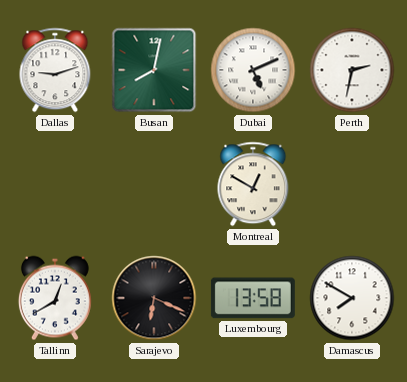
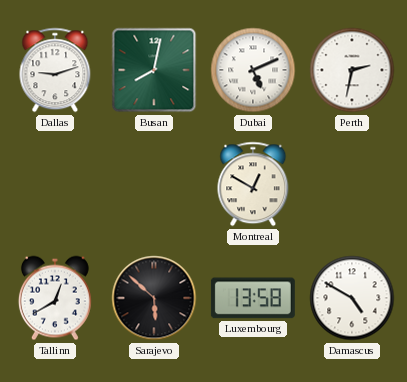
Sarajevo: 6:19 -> 5:52
Damascus: 7:50 -> 4:50
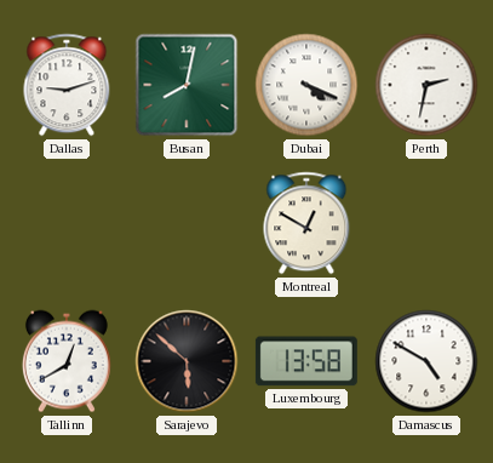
Dubai: 5:11 -> 4:19
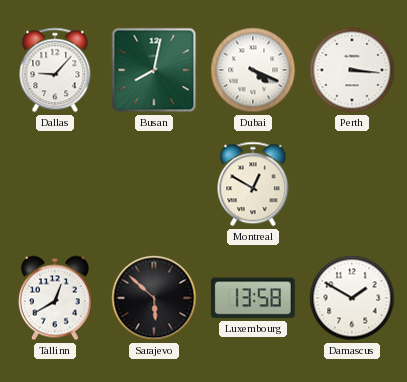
Dallas: 9:12 -> 9:07
Perth: 2:32 -> 3:16
Damascus: 4:50 -> 1:50
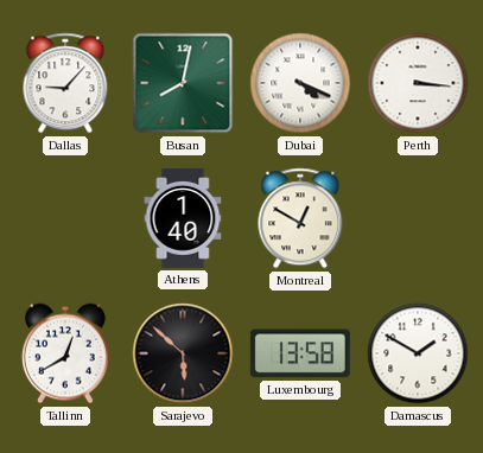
Athens: none -> 1:40
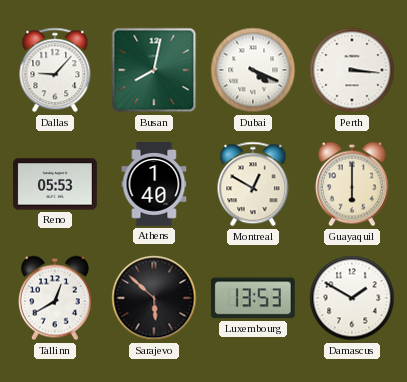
Reno: none -> 05:53
Guayaquil: none -> 6:00
Luxembourg: 13:58 -> 13:53
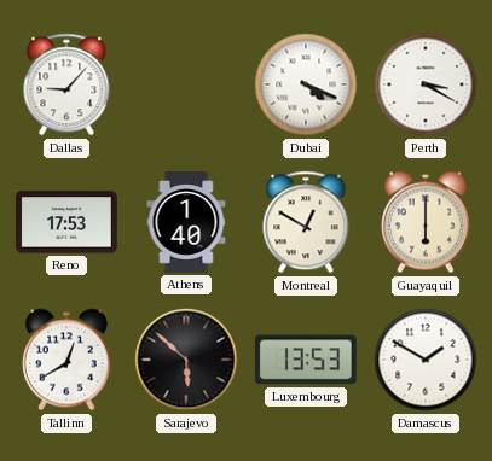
Busan: 8:02 -> none
Perth: 3:16 -> 3:20
Reno: 05:53 -> 17:53
